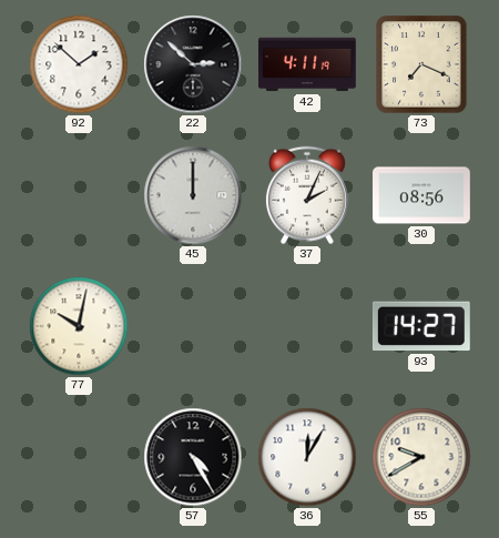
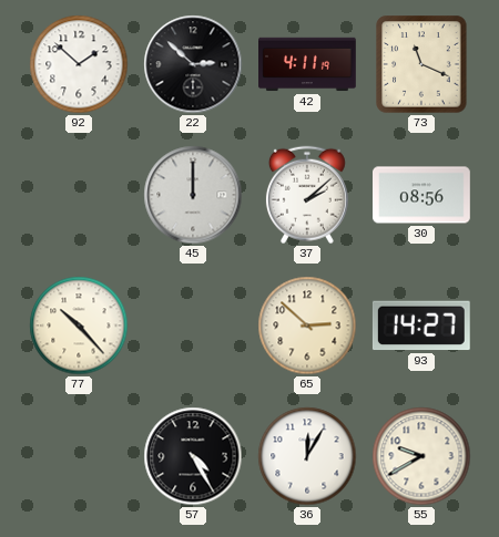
73: 7:19 -> 11:19
37: 2:04 -> 2:08
77: 10:02 -> 10:23
65: none -> 2:52
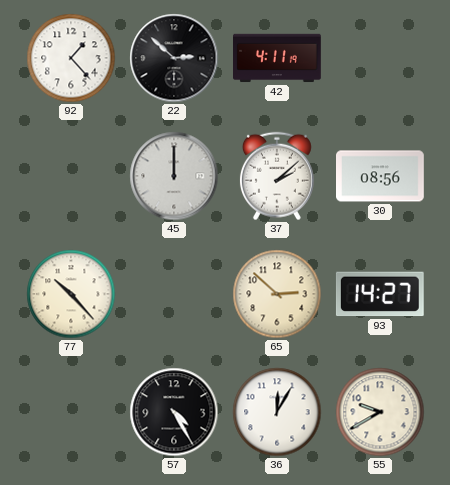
92: 1:52 -> 1:23
73: 11:19 -> none
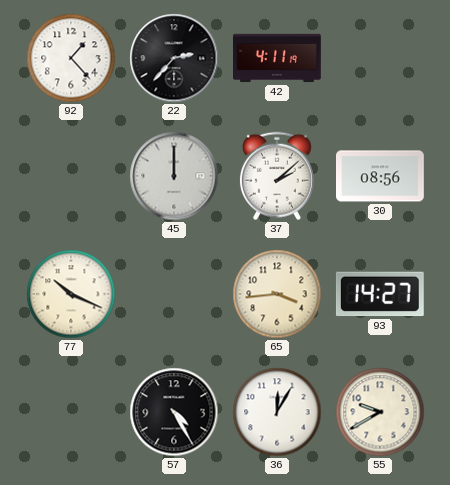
22: 2:52 -> 2:37
77: 10:23 -> 10:19
65: 2:52 -> 3:44
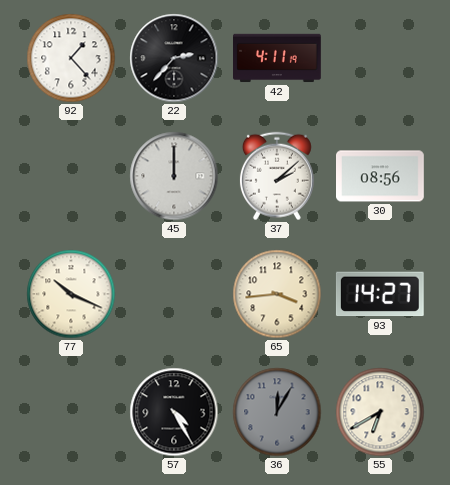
36 dial: white -> grey
55: 9:40 -> 6:40
